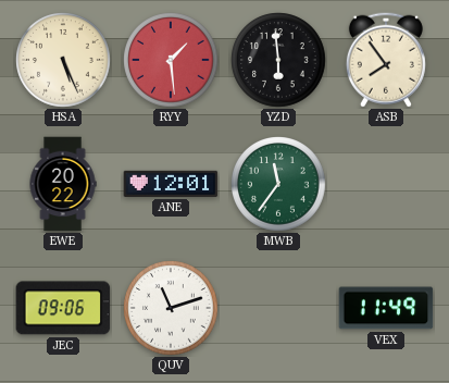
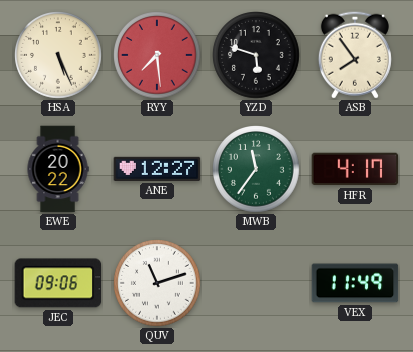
RYY: 1:29 -> 7:29
YZD: 5:59 -> 5:48
ANE: 12:01 -> 12:27
HFR: none -> 4:17
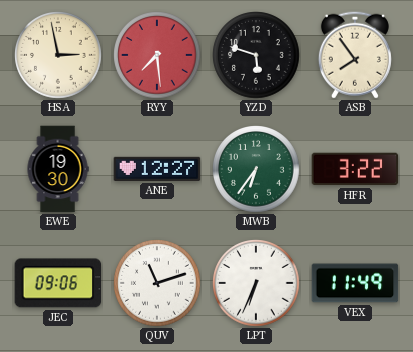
HSA: 5:26 -> 2:58
EWE: 20:22 -> 19:30
MWB: 11:36 -> 6:36
HFR: 4:17 -> 3:22
LPT: none -> 6:34
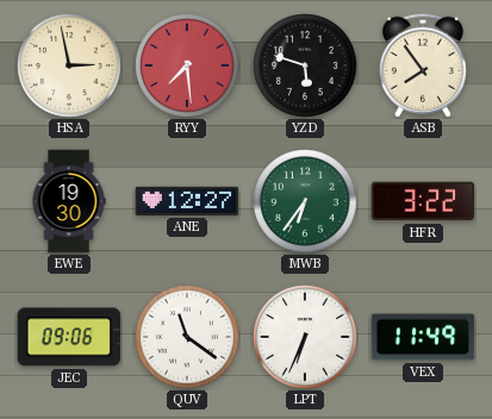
QUV: 11:12 -> 11:21
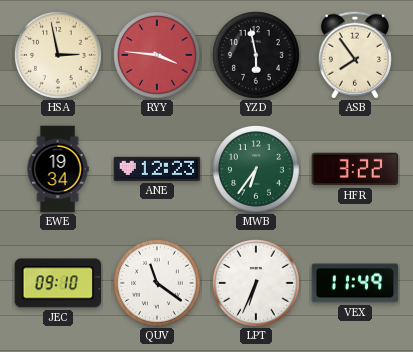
RYY: 7:29 -> 3:46
YZD: 5:48 -> 5:58
EWE: 19:30 -> 19:34
ANE: 12:27 -> 12:23
JEC: 09:06 -> 09:10
